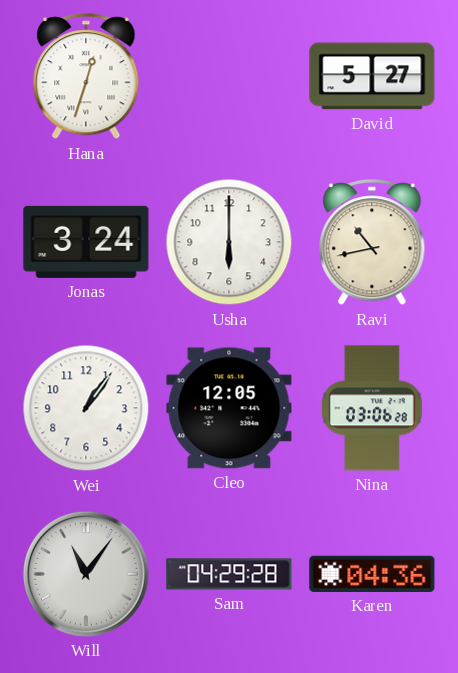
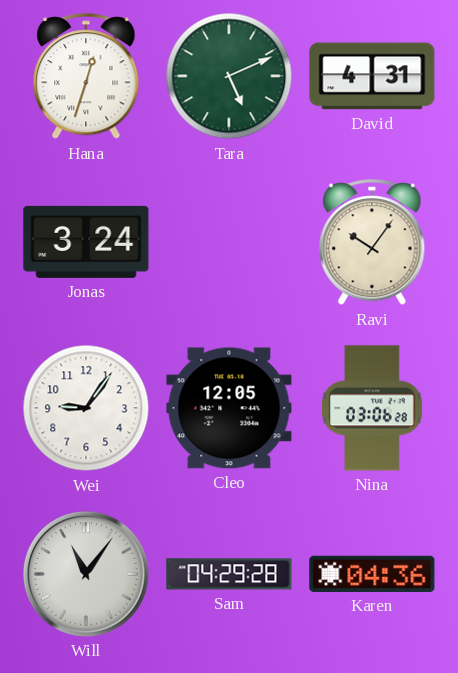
Tara: none -> 5:11
David: 5:27 -> 4:31
Usha: 6:00 -> none
Ravi: 10:43 -> 10:06
Wei: 1:06 -> 9:06
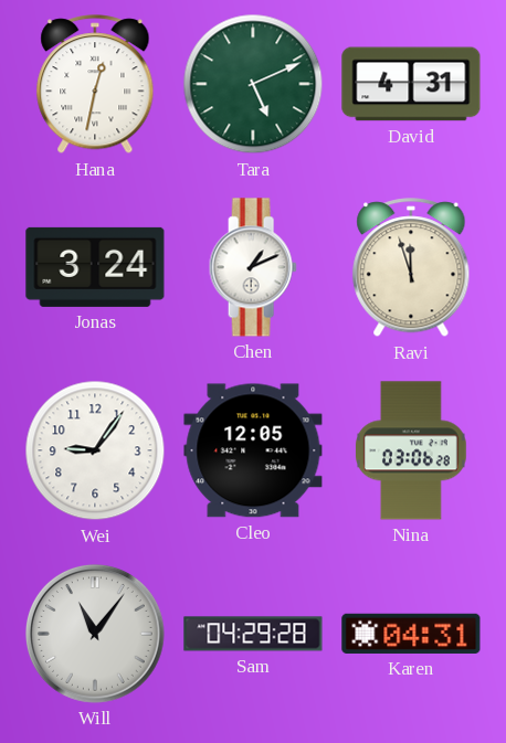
Hana: 12:33 -> 12:32
Chen: none -> 1:11
Ravi: 10:06 -> 11:57
Karen: 04:36 -> 04:31
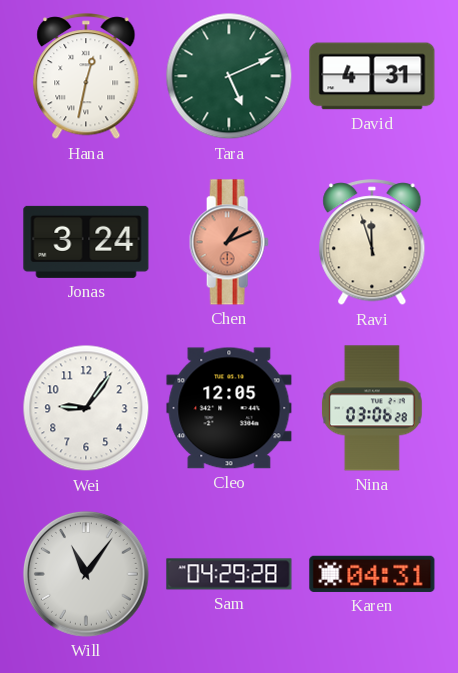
Chen dial: white -> salmon
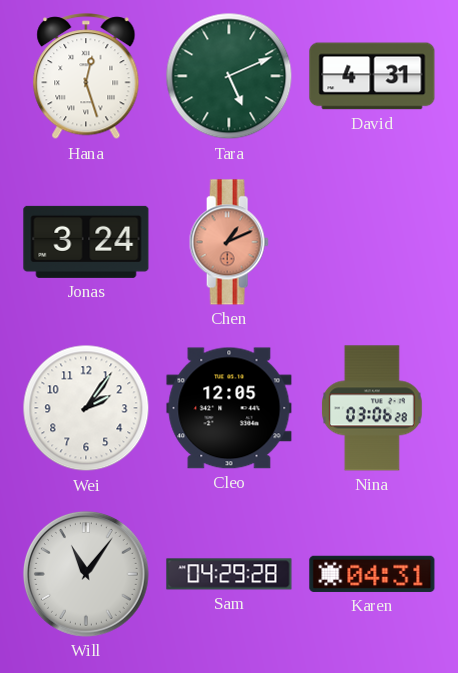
Hana: 12:32 -> 12:27
Ravi: 11:57 -> none
Wei: 9:06 -> 2:06
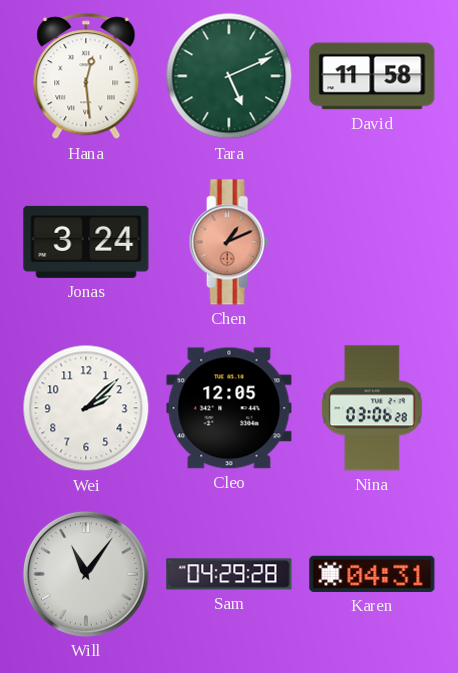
Hana: 12:27 -> 12:29
David: 4:31 -> 11:58
Wei: 2:06 -> 2:08
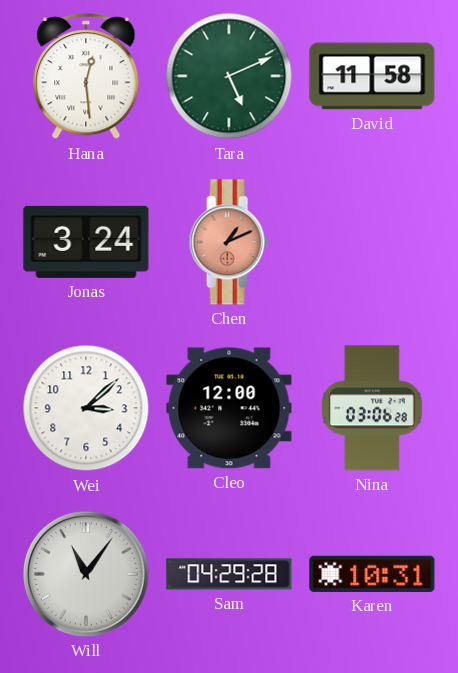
Wei: 2:08 -> 3:08
Cleo: 12:05 -> 12:00
Karen: 04:31 -> 10:31
